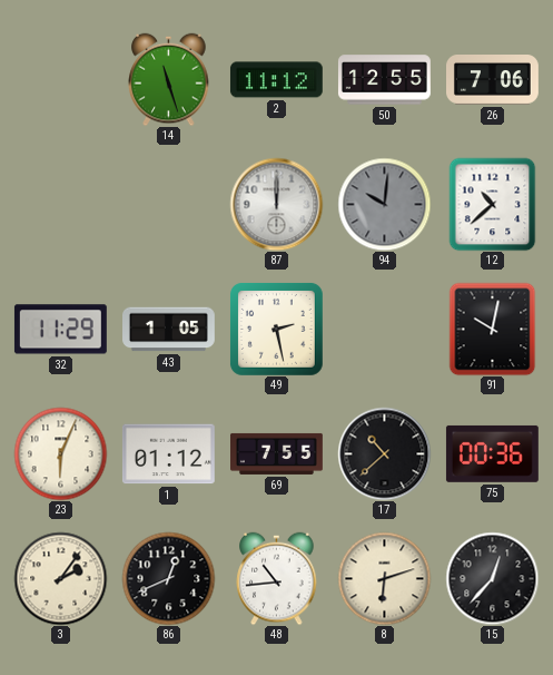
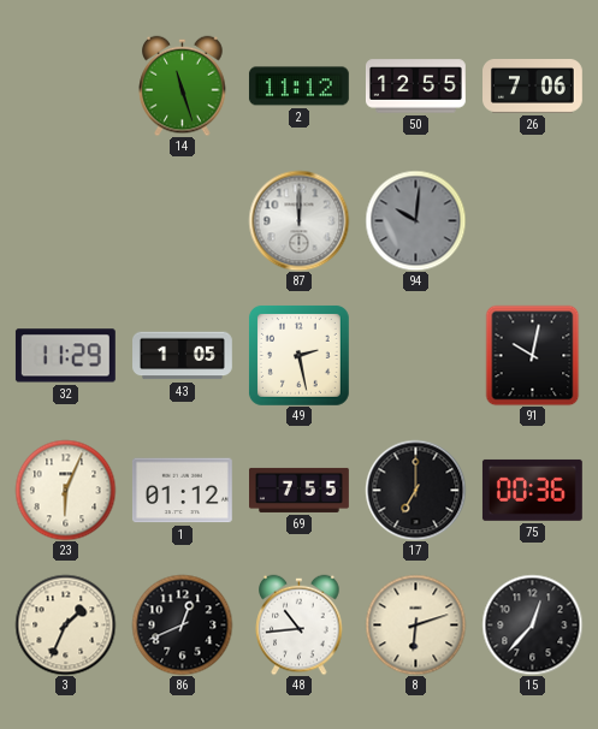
12: 10:38 -> none
17: 10:38 -> 7:00
3: 2:06 -> 1:34
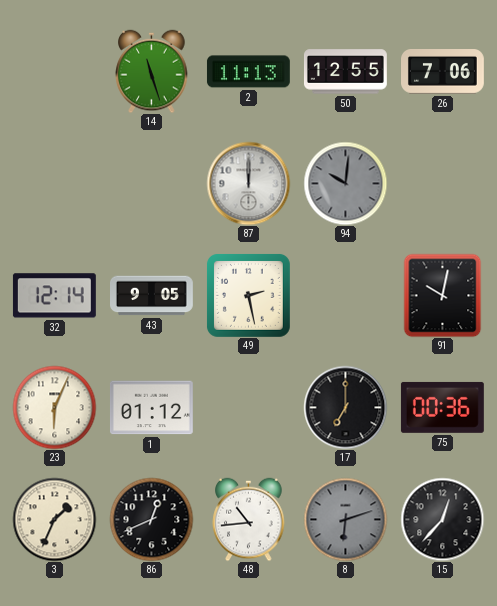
2: 11:12 -> 11:13
32: 11:29 -> 12:14
43: 1:05 -> 9:05
69: 7:55 -> none
8 dial: cream -> grey
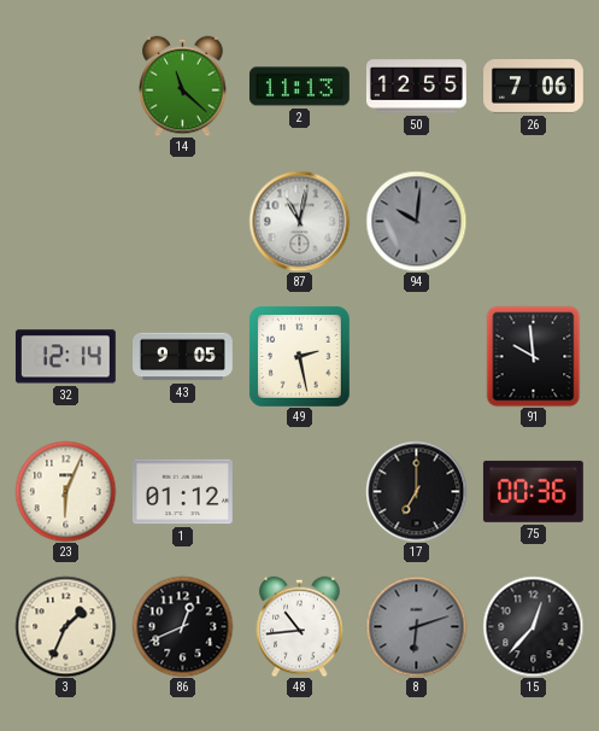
14: 11:27 -> 11:22
87: 12:00 -> 11:02
91: 10:02 -> 9:59
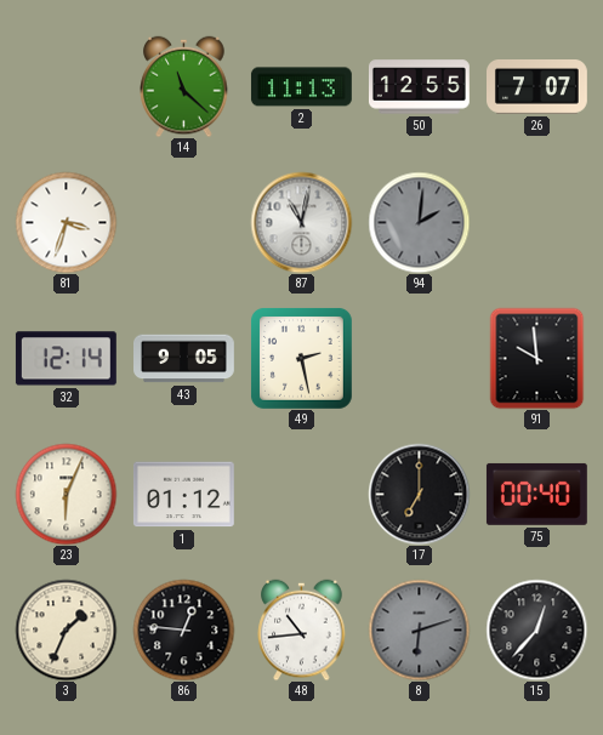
26: 7:06 -> 7:07
81: none -> 3:33
94: 10:01 -> 2:01
75: 00:36 -> 00:40
86: 12:41 -> 12:46
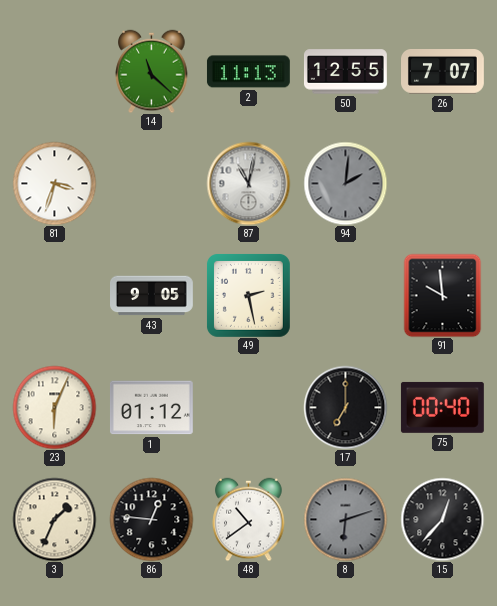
32: 12:14 -> none
48: 10:44 -> 10:39
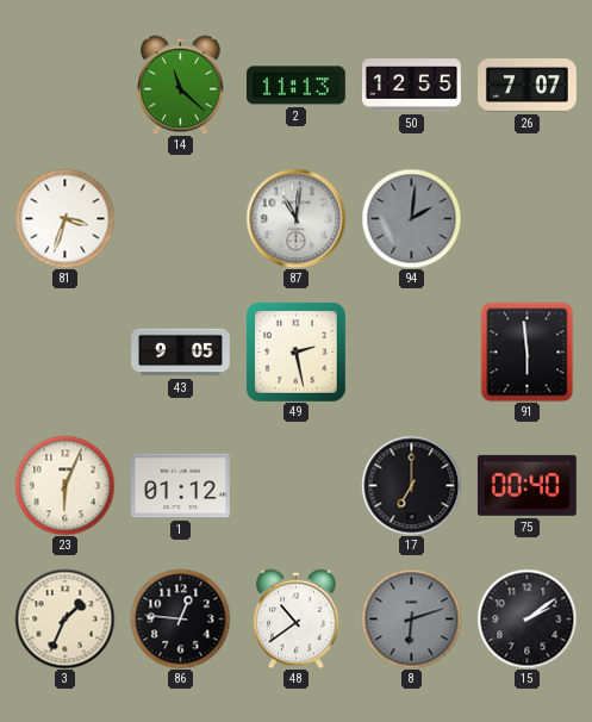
87: 11:02 -> 11:01
91: 9:59 -> 5:59
15: 12:37 -> 2:09
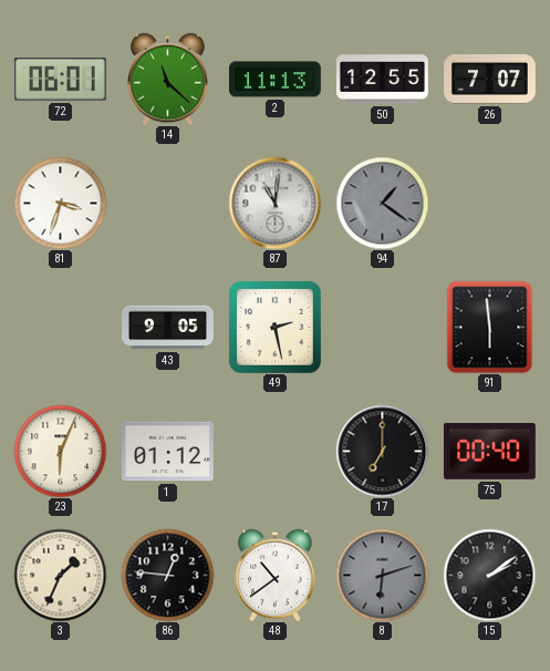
72: none -> 06:01
94: 2:01 -> 1:21
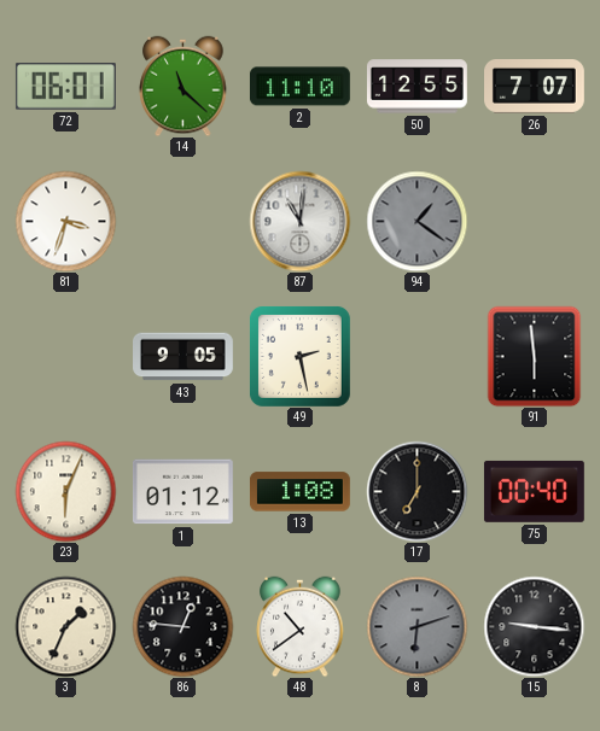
2: 11:13 -> 11:10
13: none -> 1:08
15: 2:09 -> 9:16
